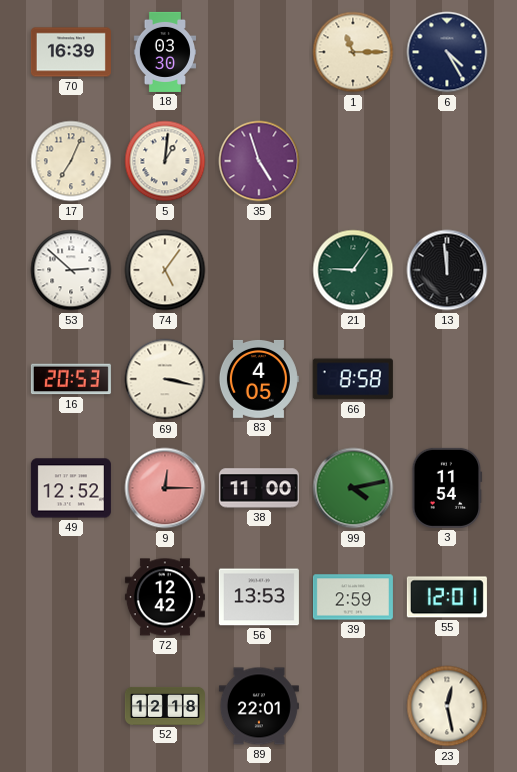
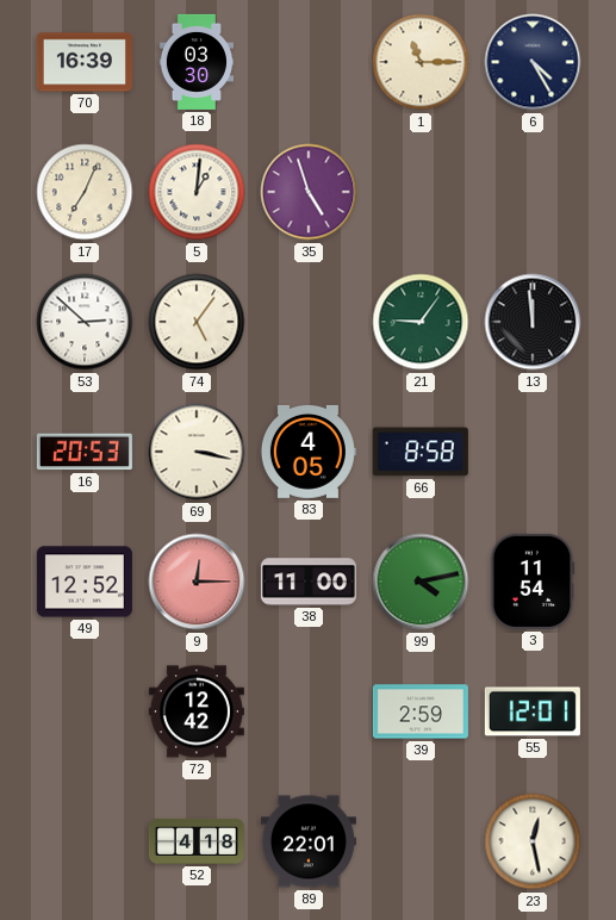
56: 13:53 -> none
52: 12:18 -> 4:18
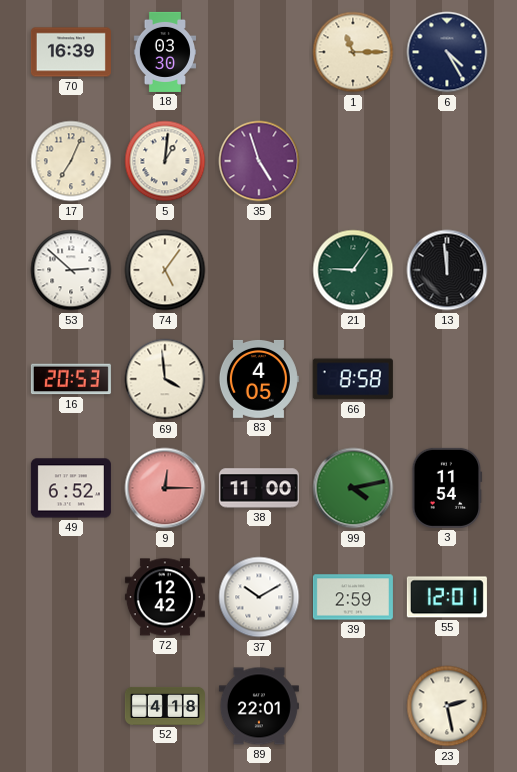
69: 3:17 -> 3:59
49: 12:52 -> 6:52
37: none -> 10:10
23: 12:28 -> 2:28
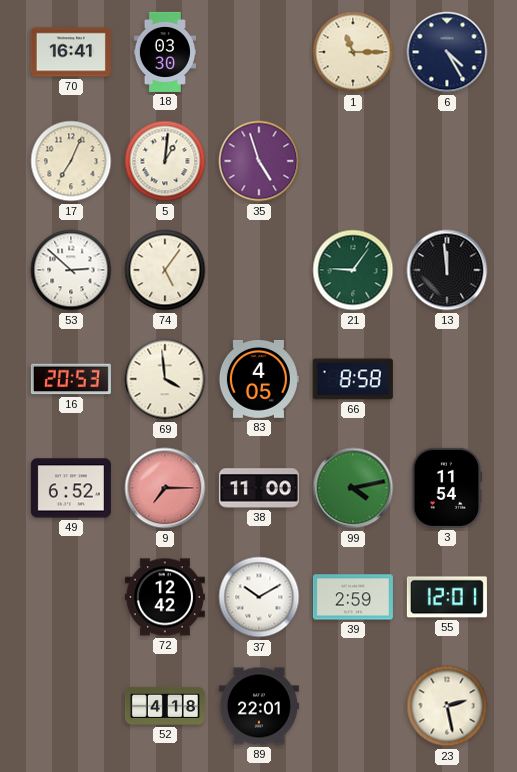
70: 16:39 -> 16:41
9: 12:15 -> 7:15
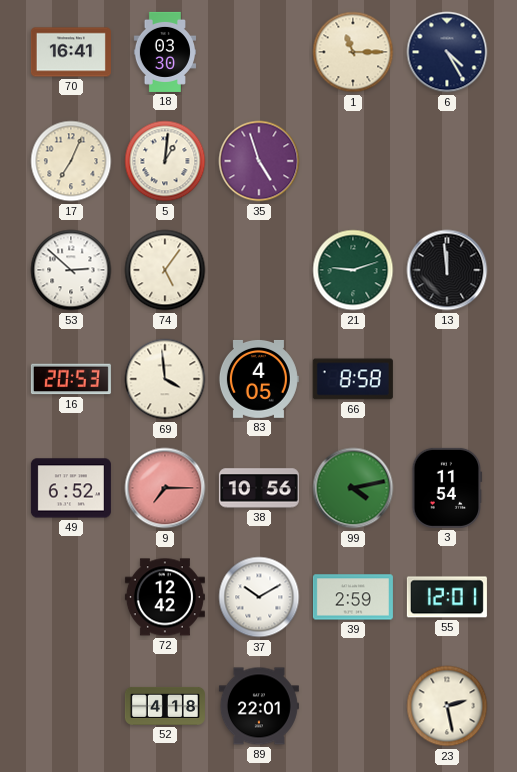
21: 9:06 -> 9:12
38: 11:00 -> 10:56
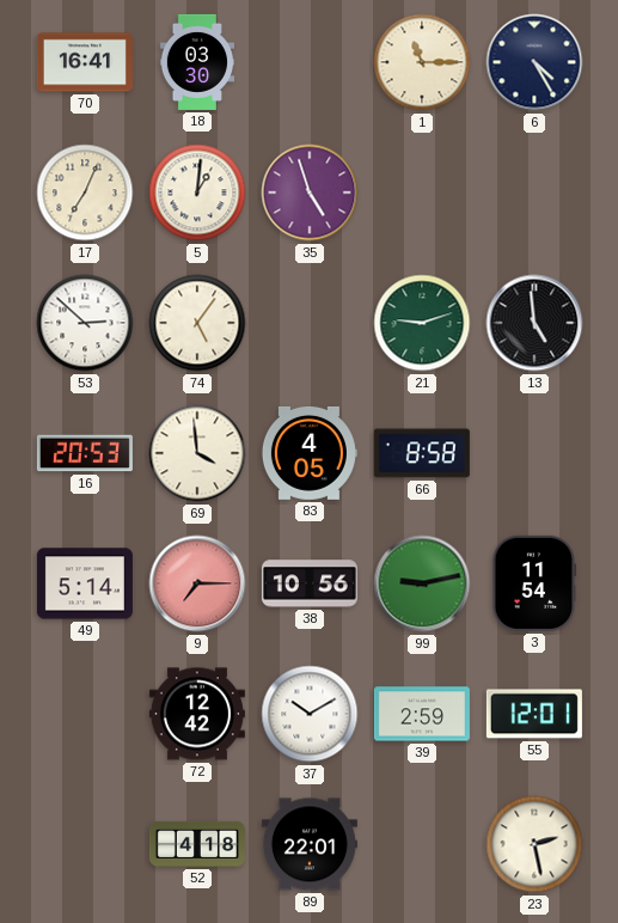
13: 11:59 -> 4:59
49: 6:52 -> 5:14
99: 4:13 -> 9:13
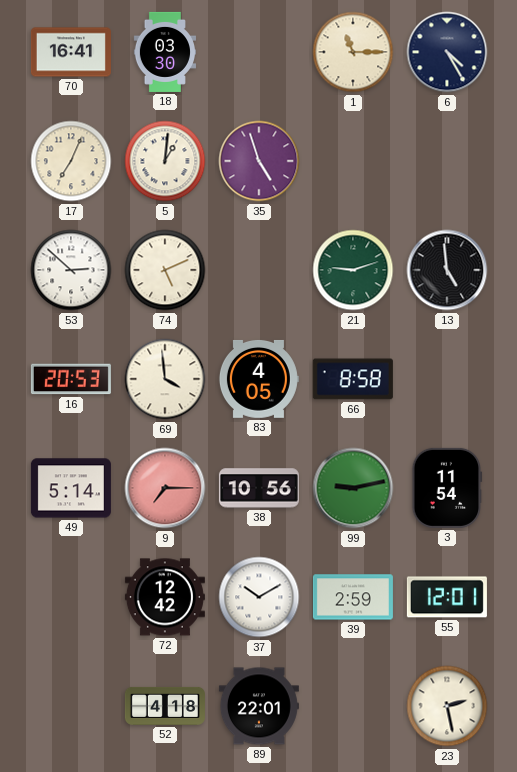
74: 5:06 -> 5:11
